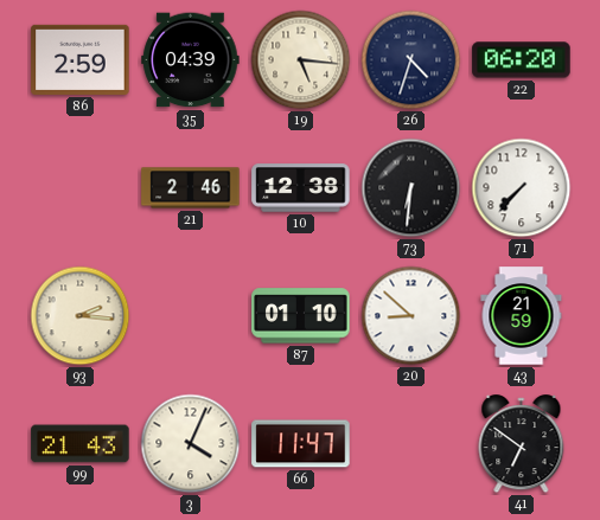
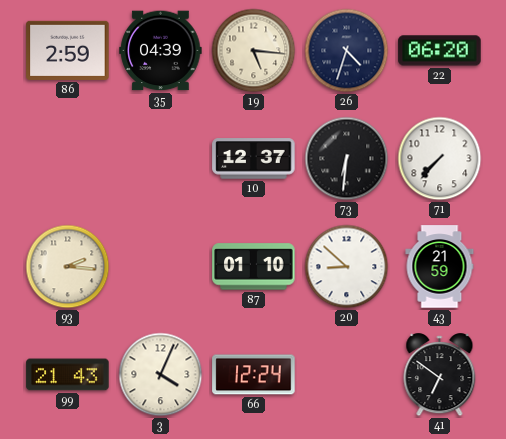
21: 2:46 -> none
10: 12:38 -> 12:37
66: 11:47 -> 12:24
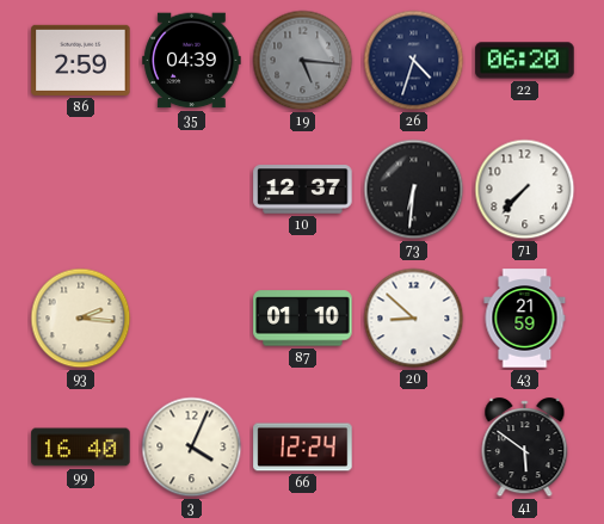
19 dial: cream -> grey
99: 21:43 -> 16:40
41: 6:51 -> 5:51
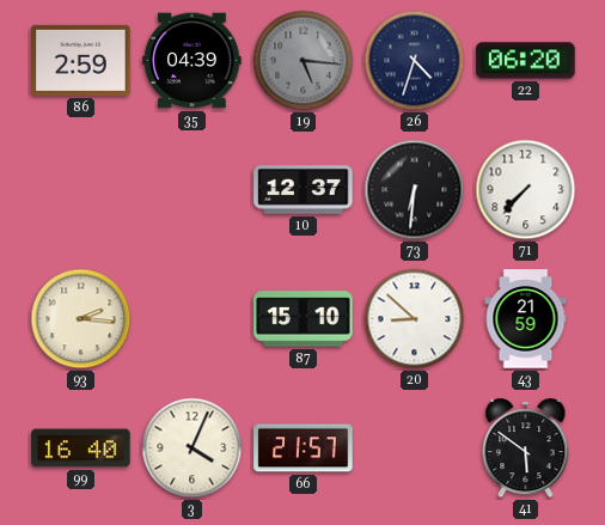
87: 01:10 -> 15:10
66: 12:24 -> 21:57
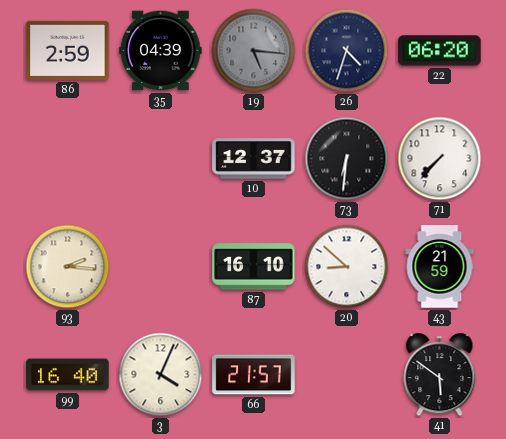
87: 15:10 -> 16:10
